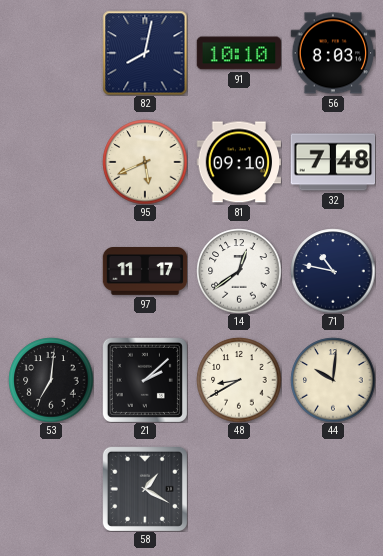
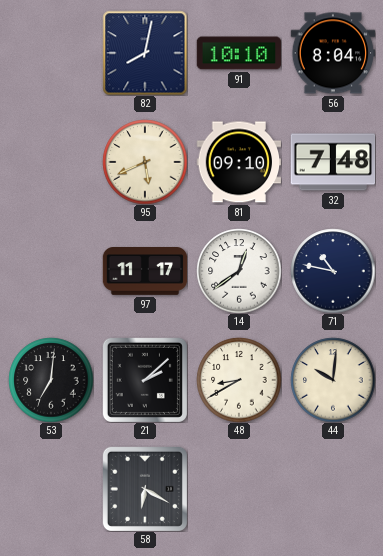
56: 8:03 -> 8:04
58: 1:20 -> 6:20
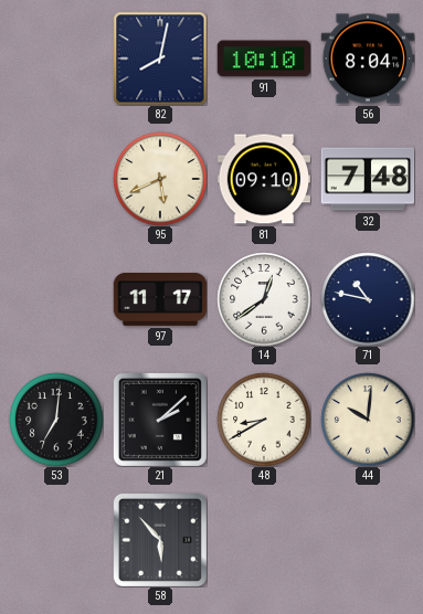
58: 6:20 -> 5:53
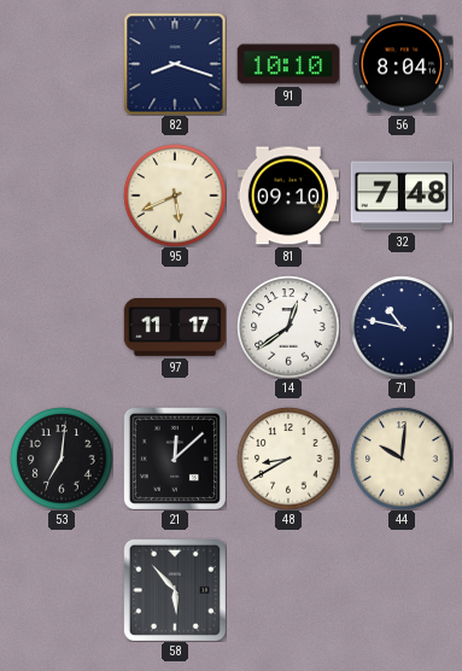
82: 8:02 -> 8:18
21: 2:08 -> 12:08
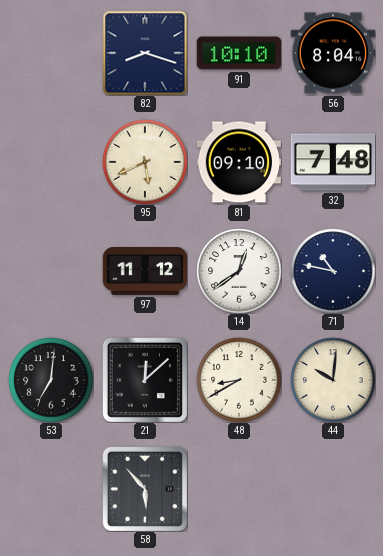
97: 11:17 -> 11:12
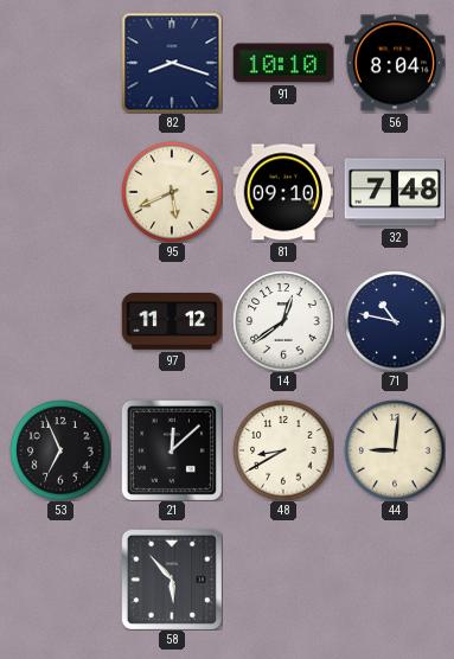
53: 7:01 -> 6:56
44: 10:01 -> 9:01
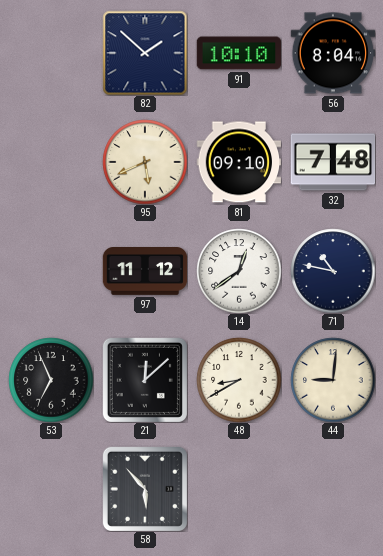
82: 8:18 -> 1:52
